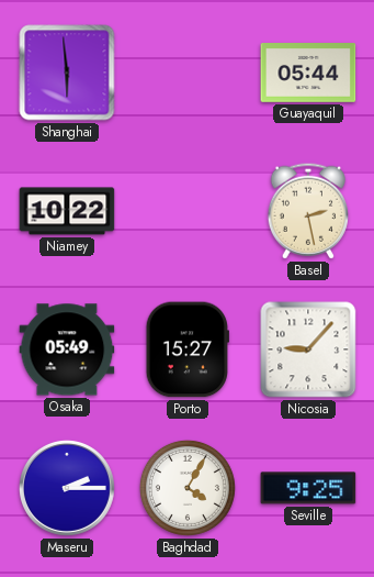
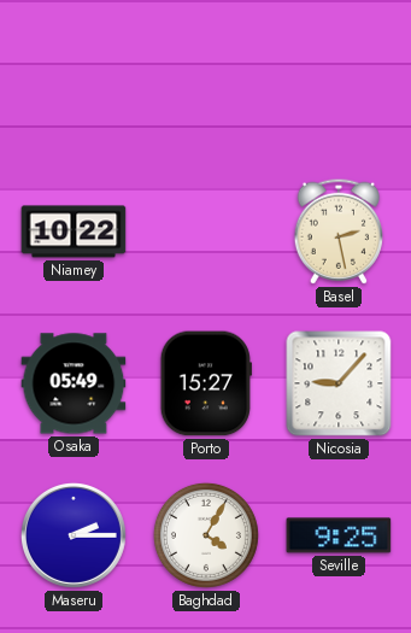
Shanghai: 5:59 -> none
Guayaquil: 05:44 -> none
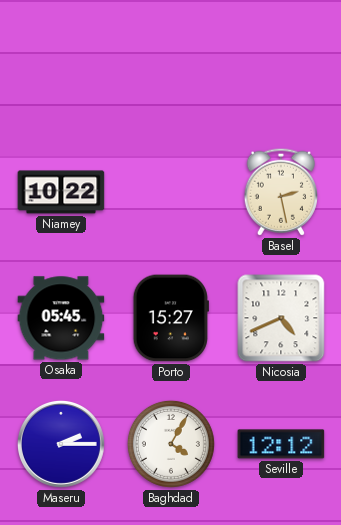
Osaka: 05:49 -> 05:45
Nicosia: 9:07 -> 4:41
Seville: 9:25 -> 12:12
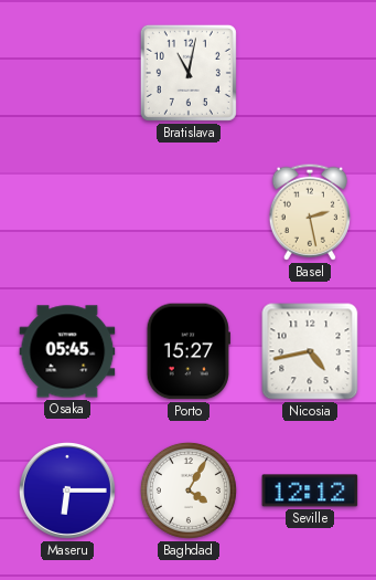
Bratislava: none -> 11:02
Niamey: 10:22 -> none
Nicosia: 4:41 -> 4:43
Maseru: 2:15 -> 6:15
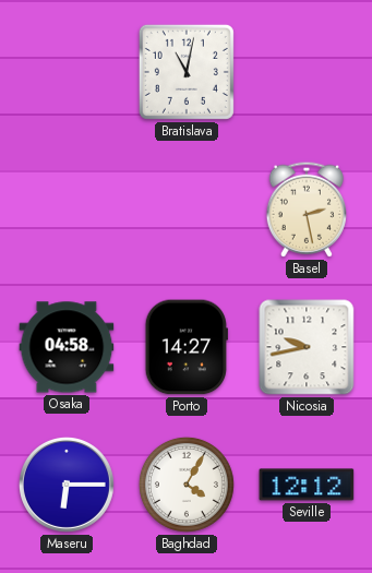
Osaka: 05:45 -> 04:58
Porto: 15:27 -> 14:27
Nicosia: 4:43 -> 9:43
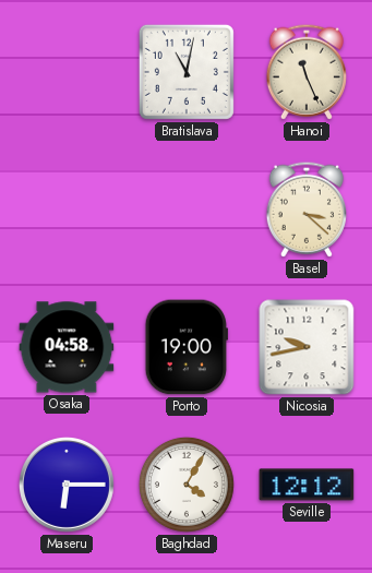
Hanoi: none -> 11:26
Basel: 2:28 -> 3:22
Porto: 14:27 -> 19:00
